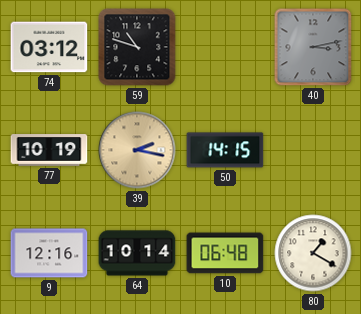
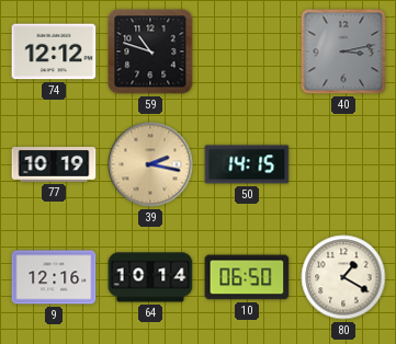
74: 03:12 -> 12:12
10: 06:48 -> 06:50
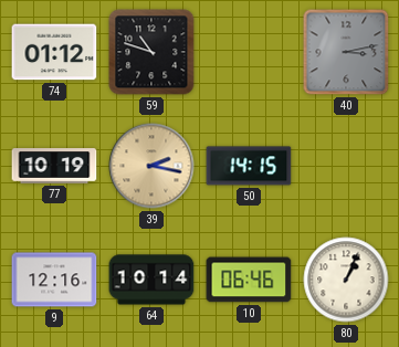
74: 12:12 -> 01:12
10: 06:50 -> 06:46
80: 1:20 -> 1:04
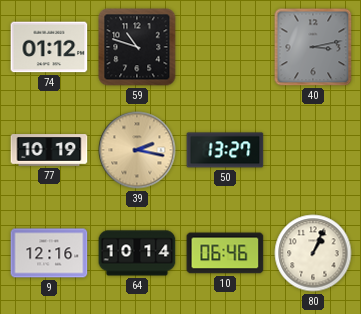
50: 14:15 -> 13:27
